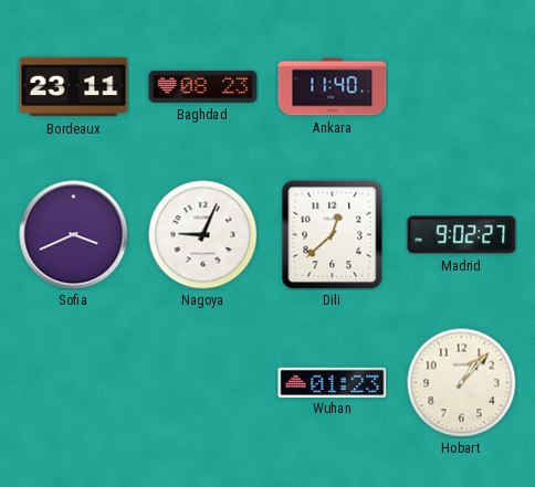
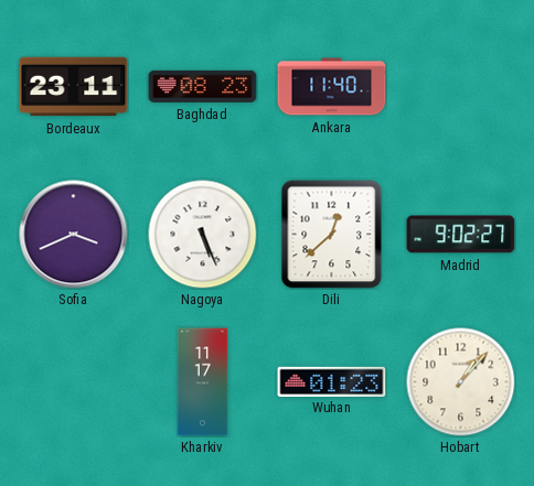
Nagoya: 9:04 -> 5:26
Kharkiv: none -> 11:17
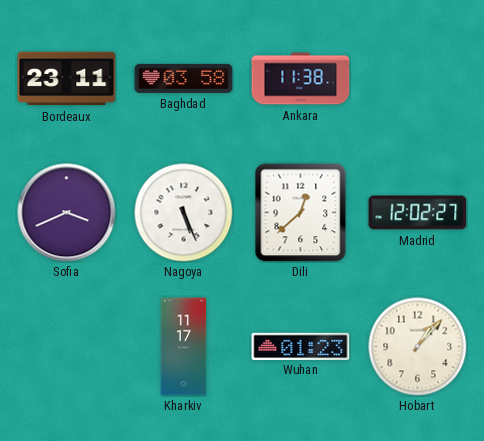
Baghdad: 08:23 -> 03:58
Ankara: 11:40 -> 11:38
Madrid: 9:02 -> 12:02
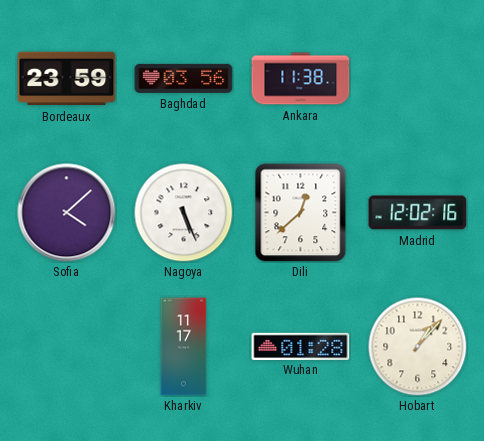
Bordeaux: 23:11 -> 23:59
Baghdad: 03:58 -> 03:56
Sofia: 3:41 -> 4:08
Madrid: 12:02:27 -> 12:02:16
Wuhan: 01:23 -> 01:28
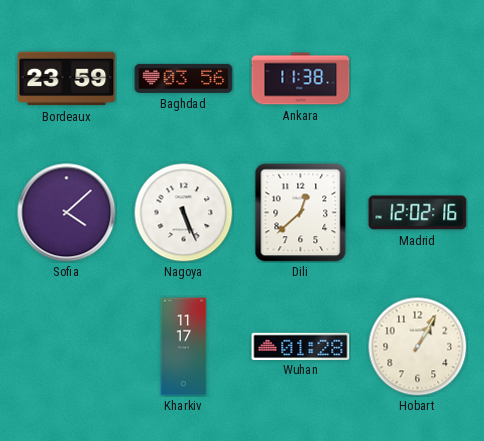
Hobart: 1:07 -> 1:05
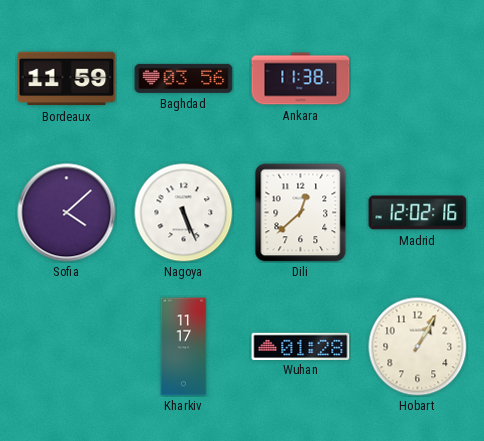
Bordeaux: 23:59 -> 11:59
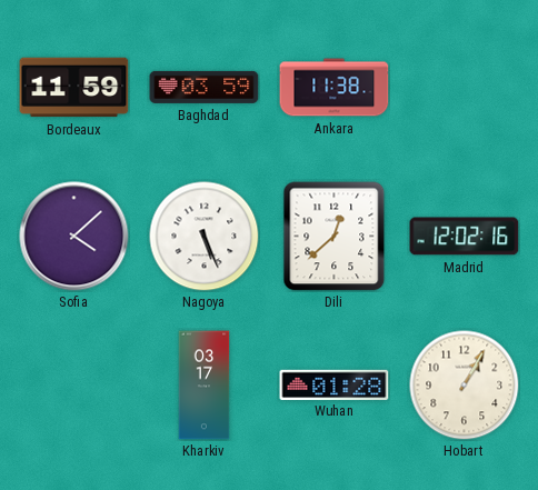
Baghdad: 03:56 -> 03:59
Kharkiv: 11:17 -> 03:17
